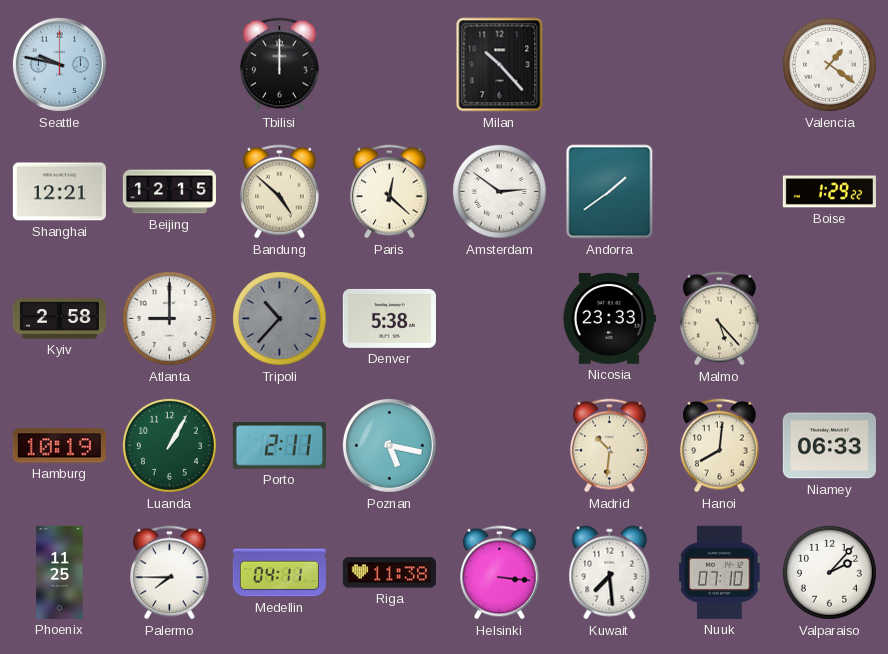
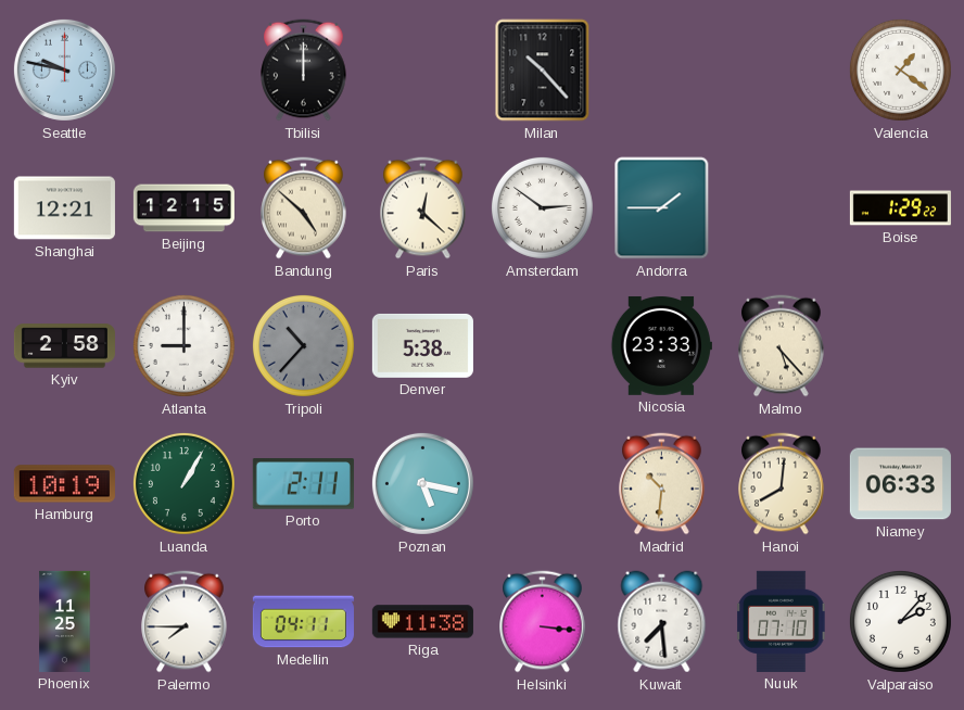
Andorra: 1:39 -> 1:45
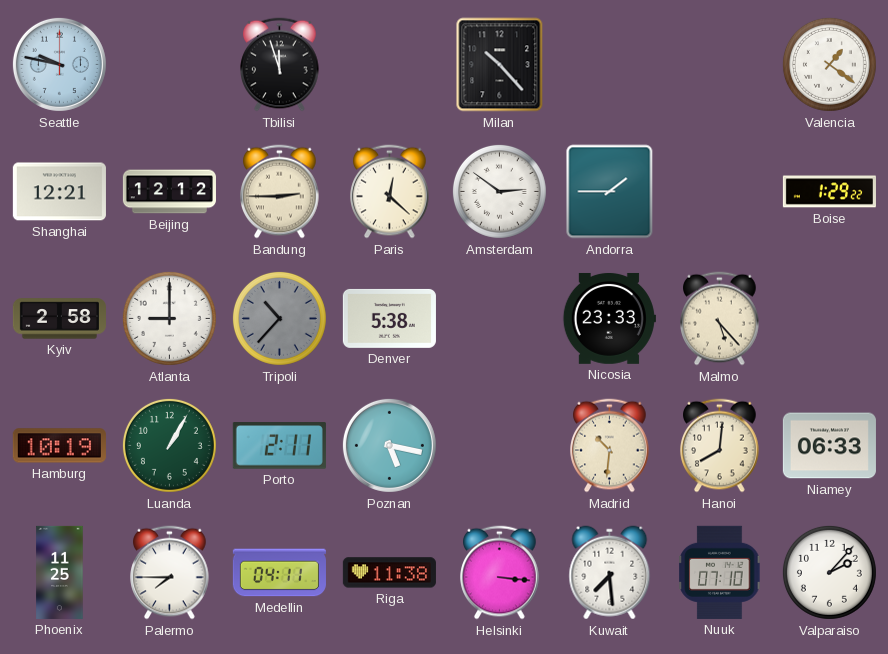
Tbilisi: 12:00 -> 11:57
Beijing: 12:15 -> 12:12
Bandung: 4:52 -> 2:45
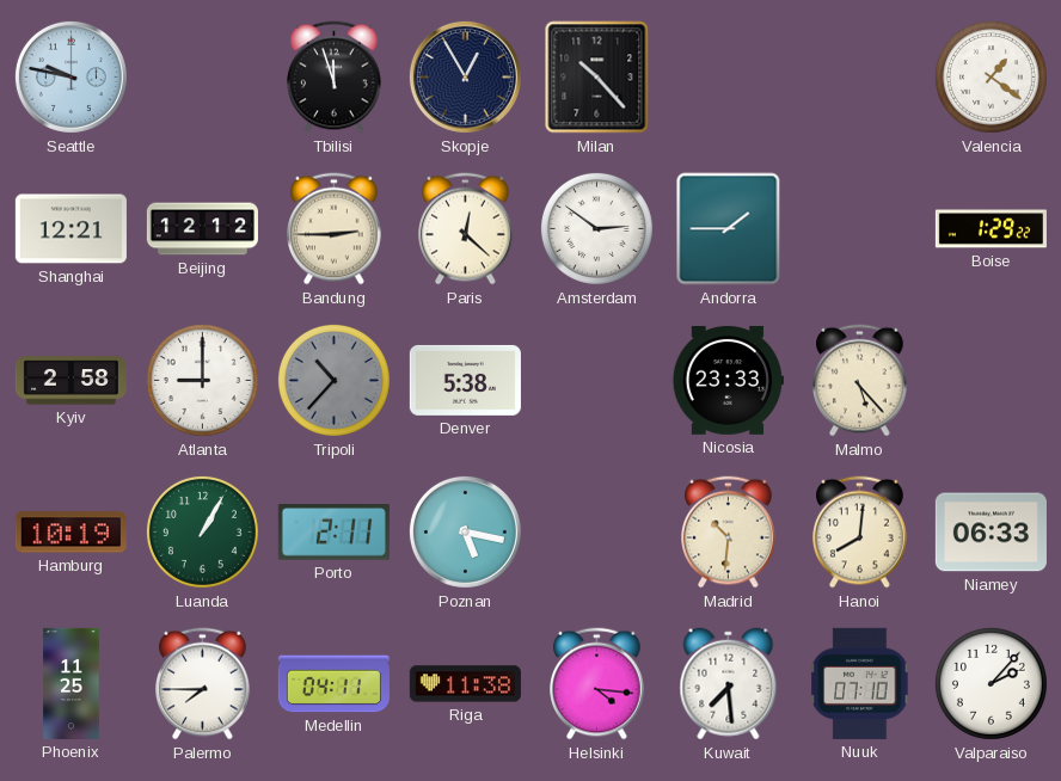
Skopje: none -> 12:55
Helsinki: 3:16 -> 4:16
